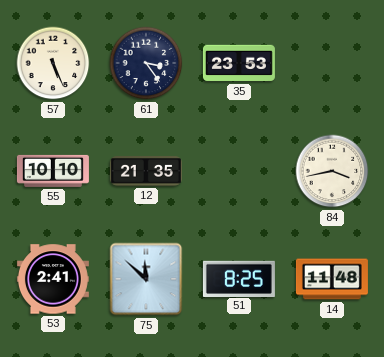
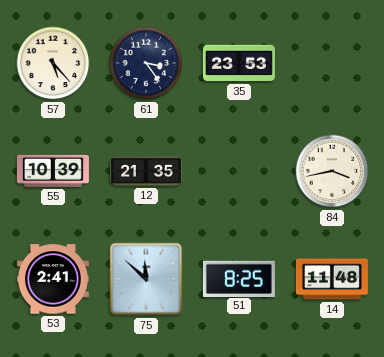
57: 5:26 -> 5:23
55: 10:10 -> 10:39
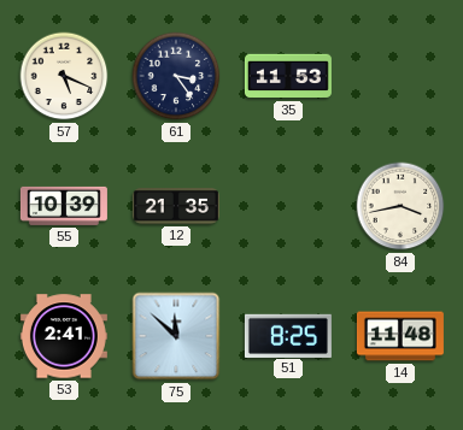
57: 5:23 -> 5:19
35: 23:53 -> 11:53
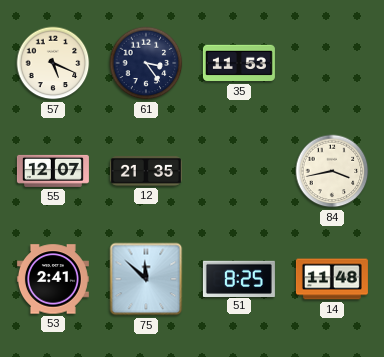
55: 10:39 -> 12:07
